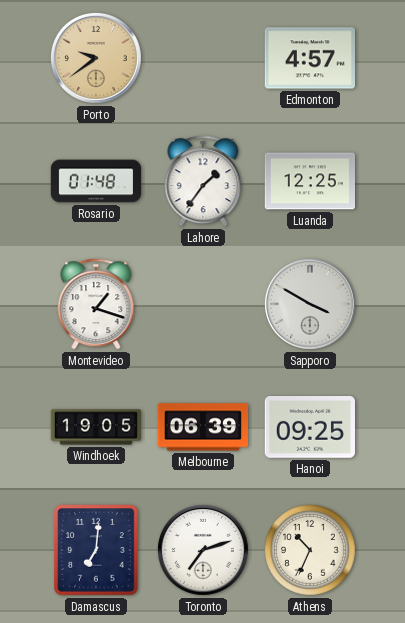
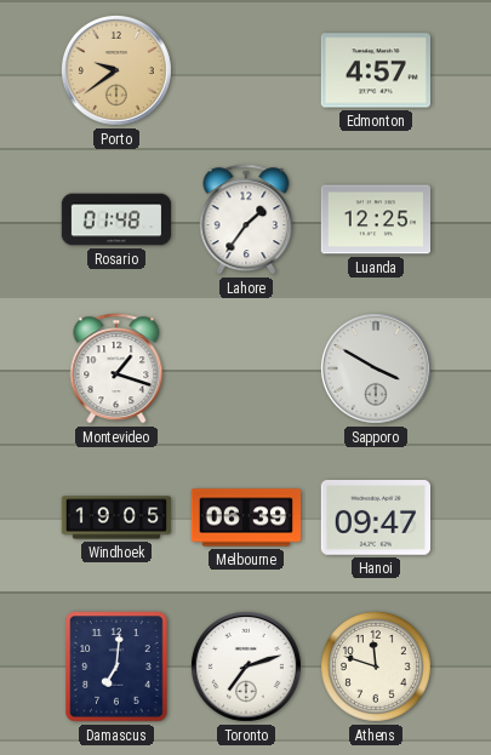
Hanoi: 09:25 -> 09:47
Athens: 10:34 -> 11:48
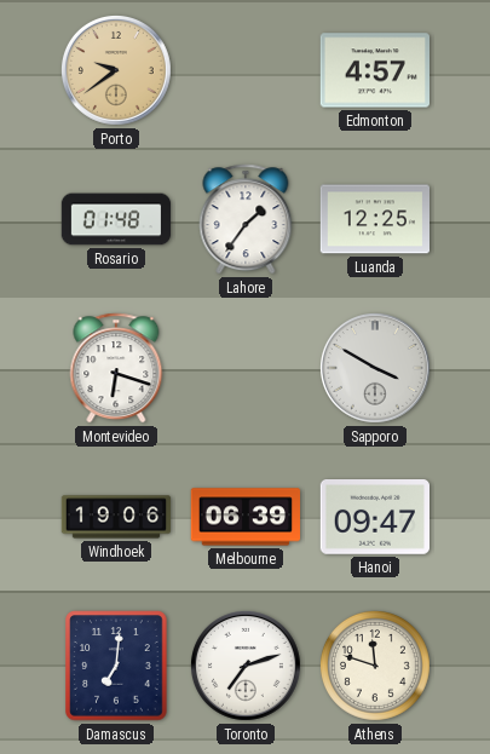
Montevideo: 1:18 -> 6:18
Windhoek: 19:05 -> 19:06
